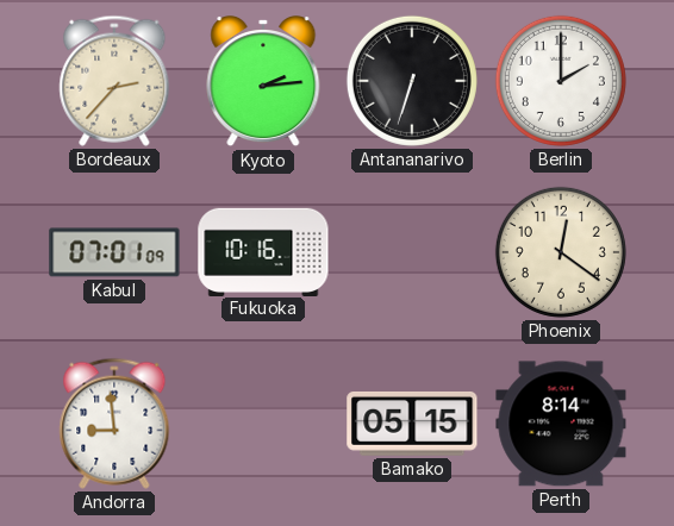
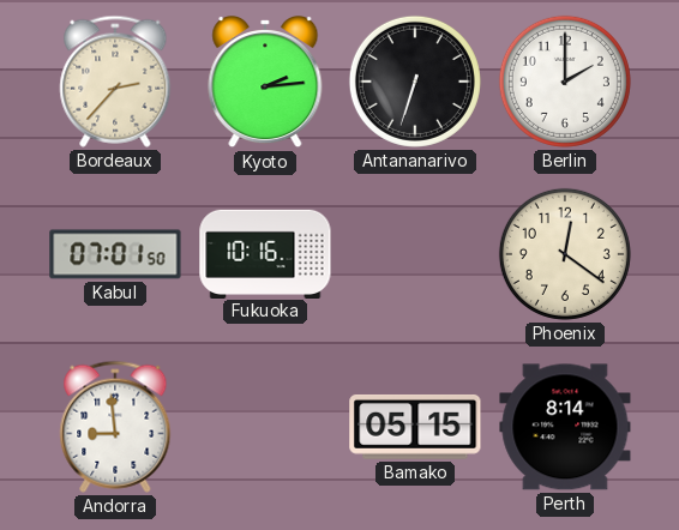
Kabul: 07:01:09 -> 07:01:50
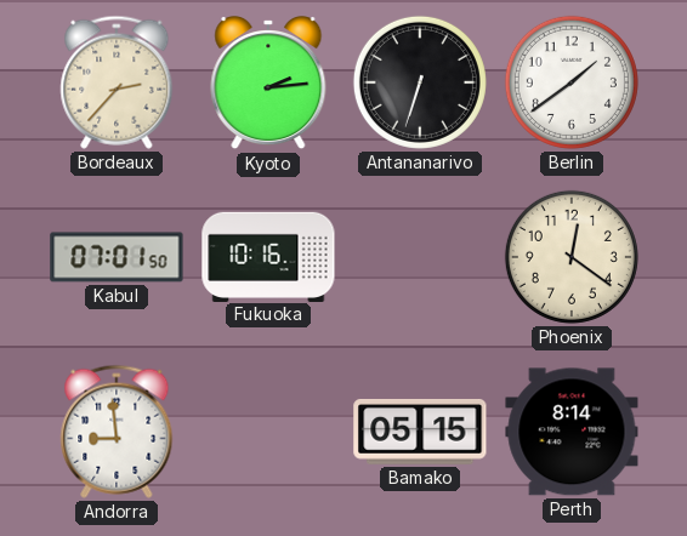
Berlin: 2:00 -> 1:39
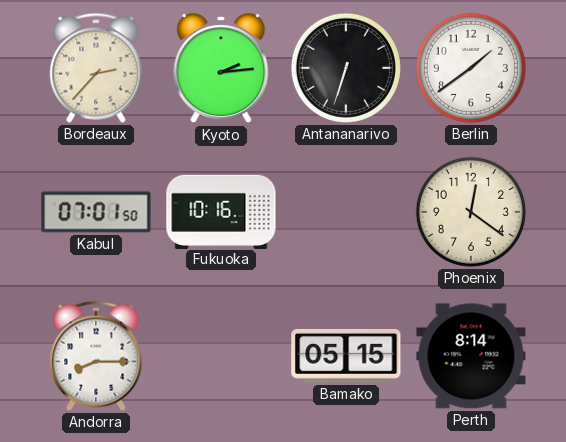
Andorra: 8:59 -> 8:15
